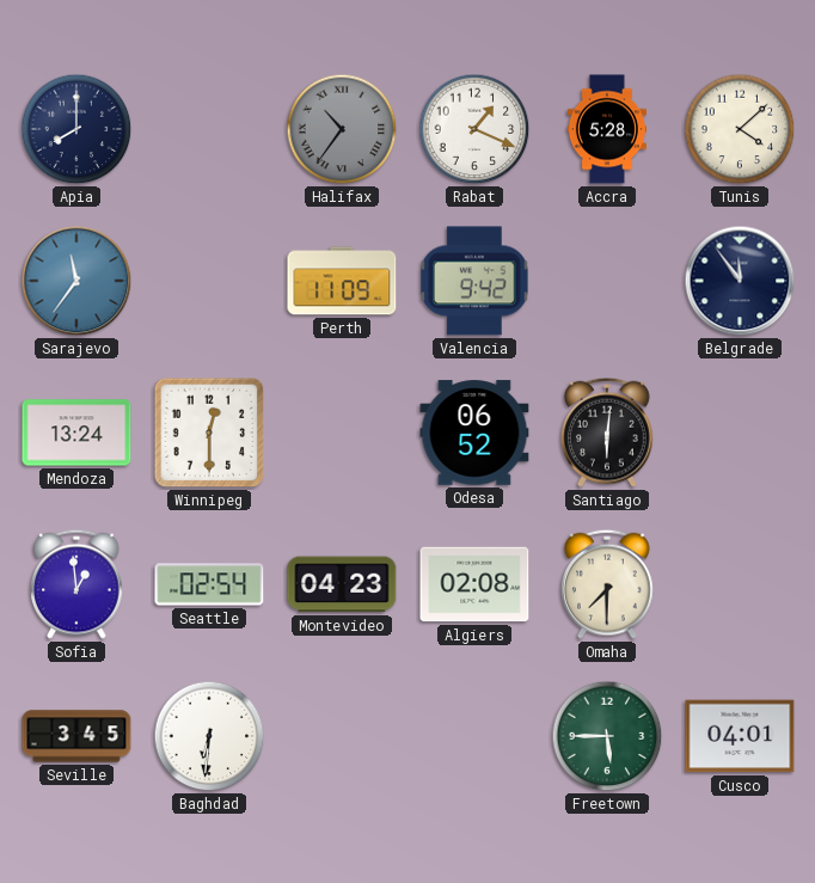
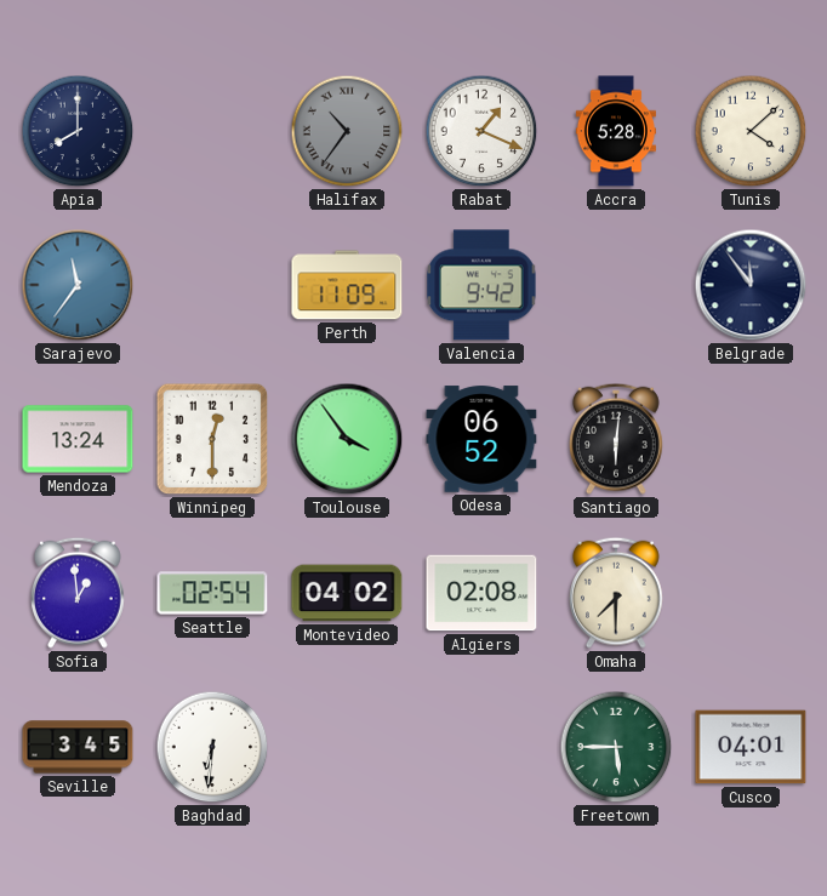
Toulouse: none -> 3:54
Montevideo: 04:23 -> 04:02
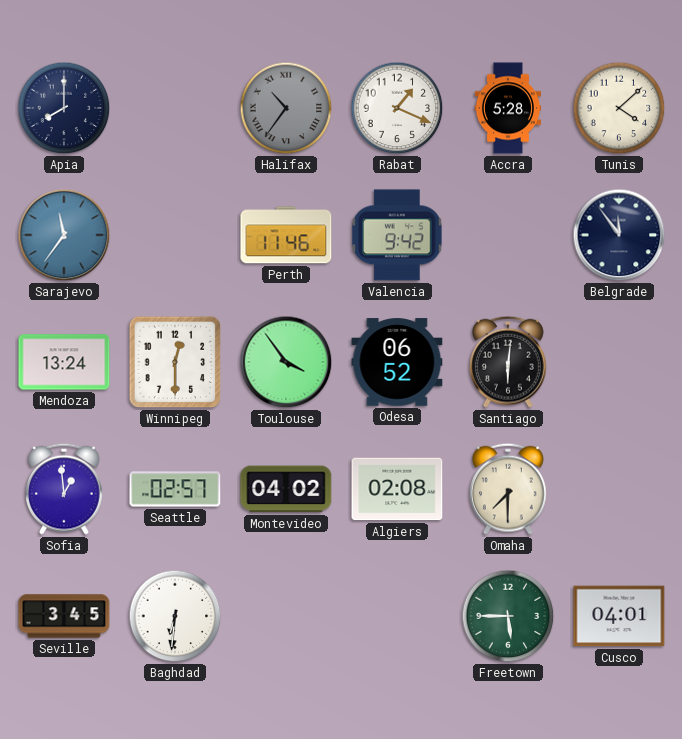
Perth: 11:09 -> 11:46
Seattle: 02:54 -> 02:57
